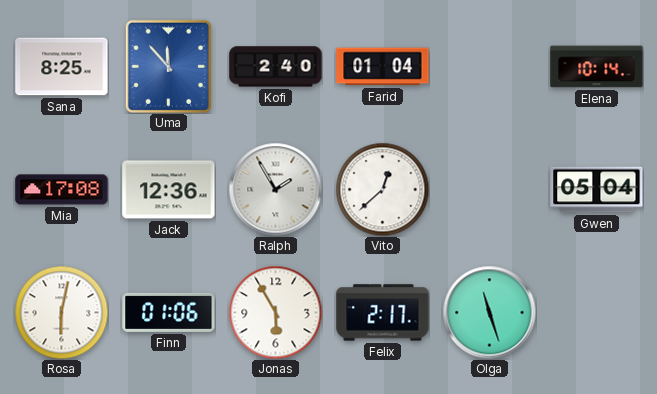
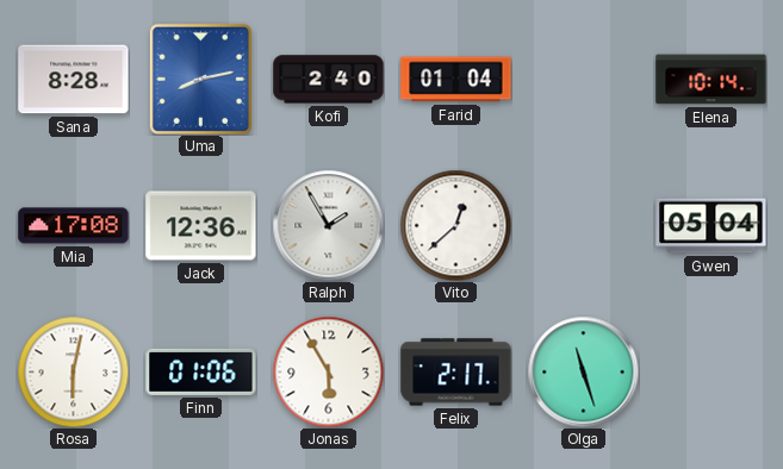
Sana: 8:25 -> 8:28
Uma: 11:53 -> 8:13
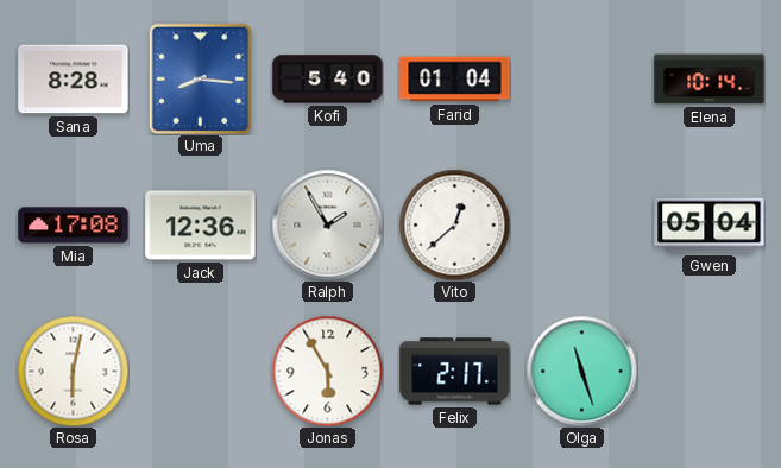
Uma: 8:13 -> 8:16
Kofi: 2:40 -> 5:40
Finn: 01:06 -> none
